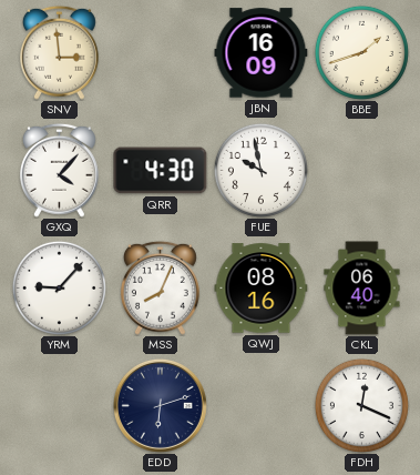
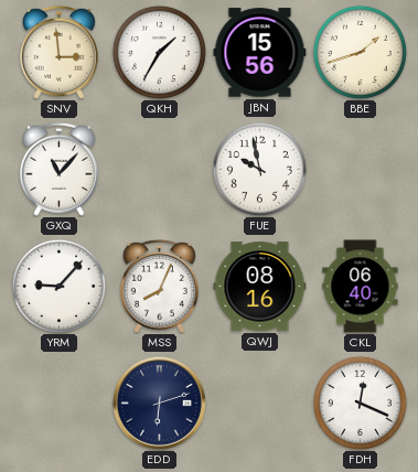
QKH: none -> 1:35
JBN: 16:09 -> 15:56
GXQ: 4:07 -> 11:07
QRR: 4:30 -> none
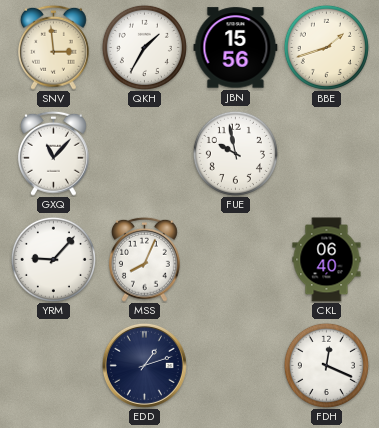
QWJ: 08:16 -> none
EDD: 6:12 -> 1:12
